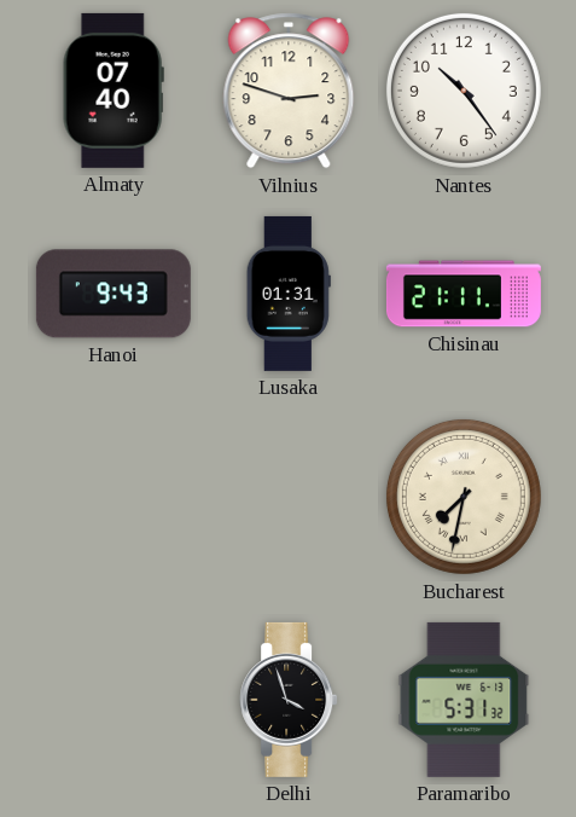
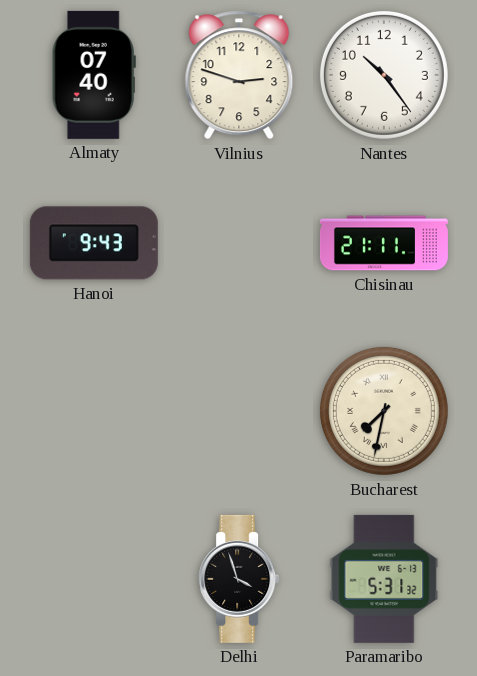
Lusaka: 01:31 -> none
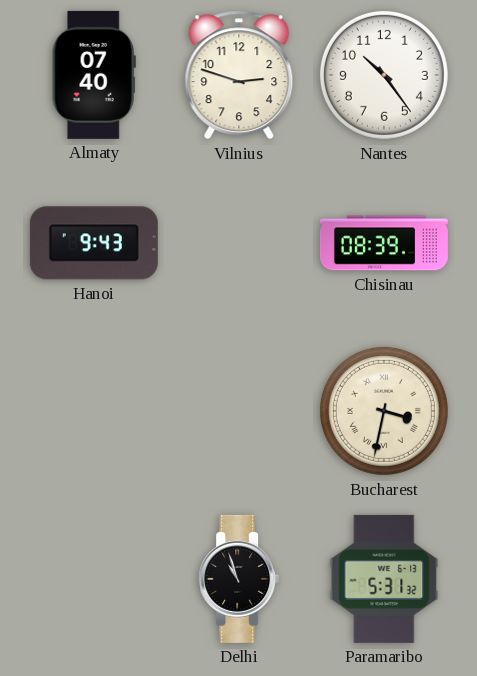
Chisinau: 21:11 -> 08:39
Bucharest: 7:32 -> 3:32
Delhi: 3:57 -> 10:57
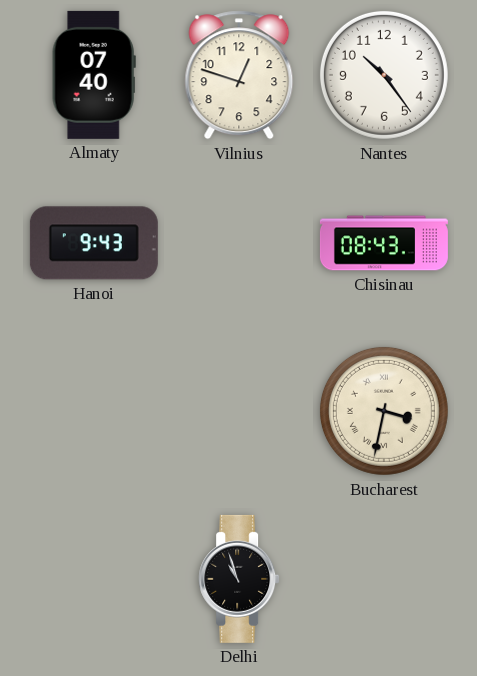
Vilnius: 2:48 -> 12:48
Chisinau: 08:39 -> 08:43
Paramaribo: 5:31 -> none
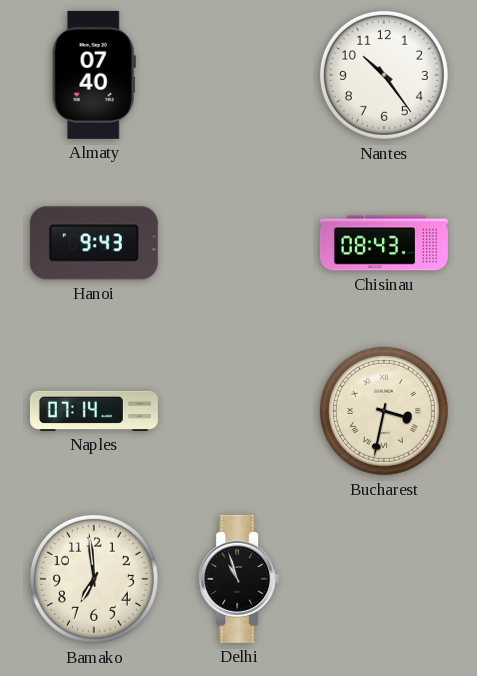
Vilnius: 12:48 -> none
Naples: none -> 07:14
Bamako: none -> 6:59
